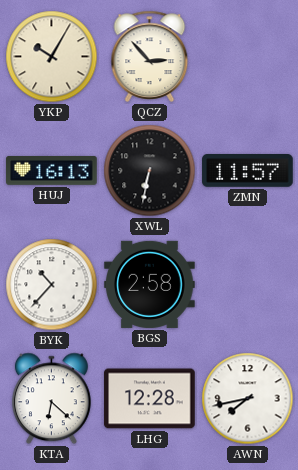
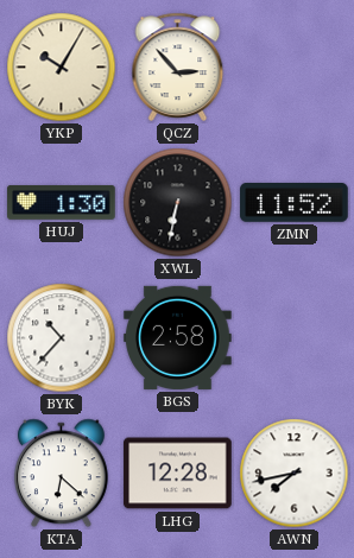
HUJ: 16:13 -> 1:30
ZMN: 11:57 -> 11:52
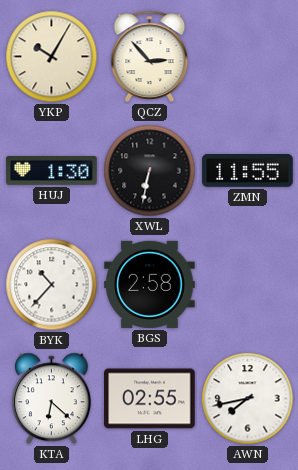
ZMN: 11:52 -> 11:55
LHG: 12:28 -> 02:55
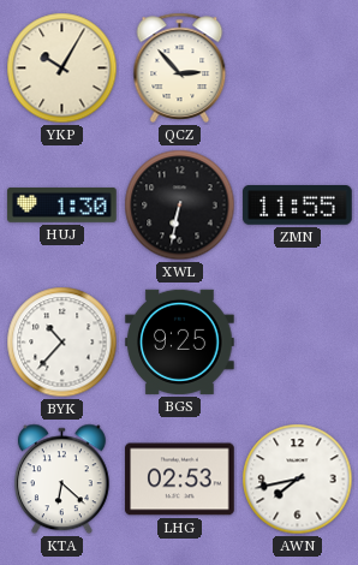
BGS: 2:58 -> 9:25
LHG: 02:55 -> 02:53
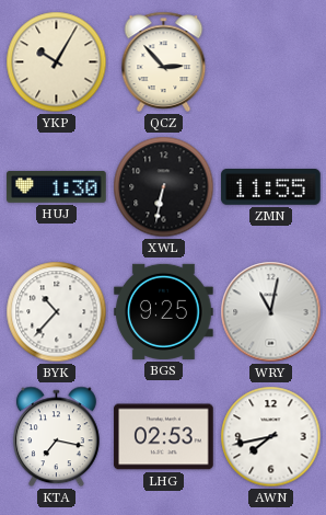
WRY: none -> 11:02
KTA: 6:22 -> 7:17
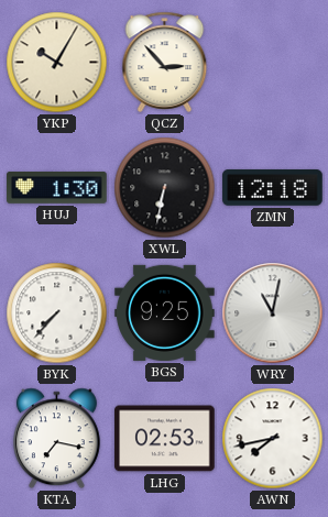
ZMN: 11:55 -> 12:18
BYK: 10:37 -> 7:37
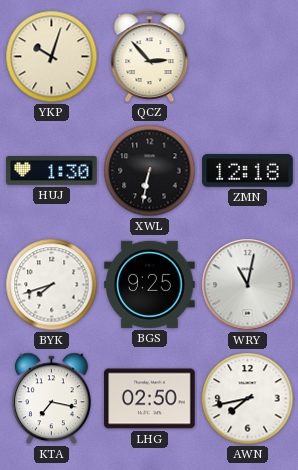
YKP: 10:05 -> 10:03
BYK: 7:37 -> 7:42
LHG: 02:53 -> 02:50
